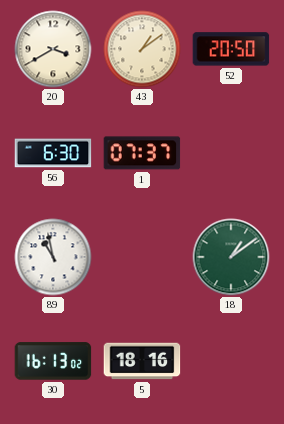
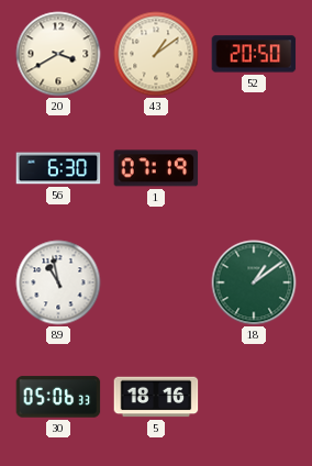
1: 07:37 -> 07:19
30: 16:13 -> 05:06
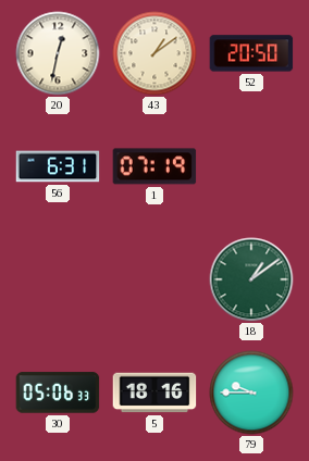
20: 3:40 -> 12:32
56: 6:30 -> 6:31
89: 10:58 -> none
79: none -> 9:45
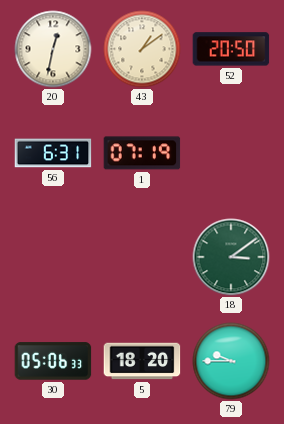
18: 1:09 -> 3:09
5: 18:16 -> 18:20
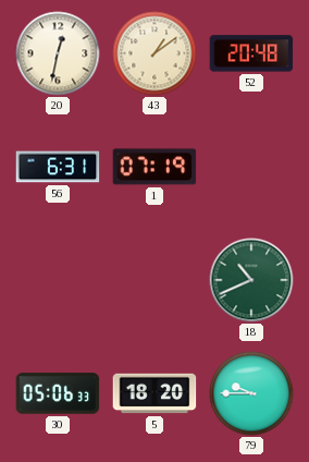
52: 20:50 -> 20:48
18: 3:09 -> 10:41
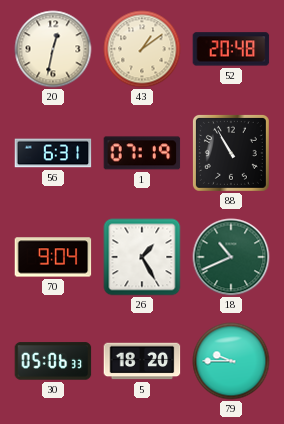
88: none -> 10:55
70: none -> 9:04
26: none -> 1:25
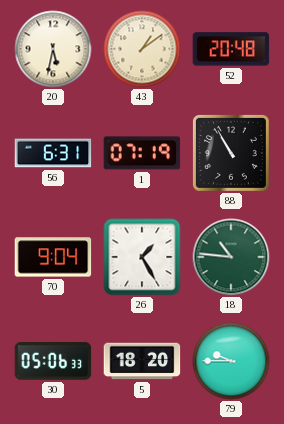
20: 12:32 -> 5:32
18: 10:41 -> 10:46
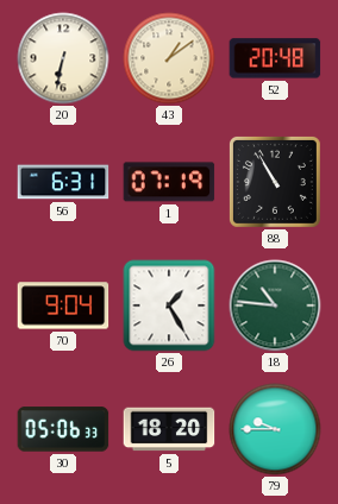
20: 5:32 -> 6:32
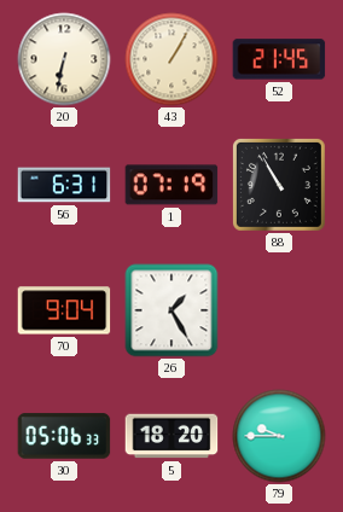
43: 1:09 -> 1:05
52: 20:48 -> 21:45
18: 10:46 -> none
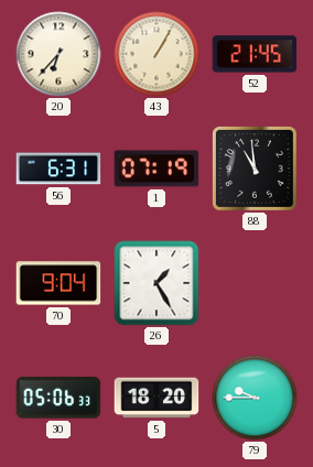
20: 6:32 -> 6:37
88: 10:55 -> 10:59
